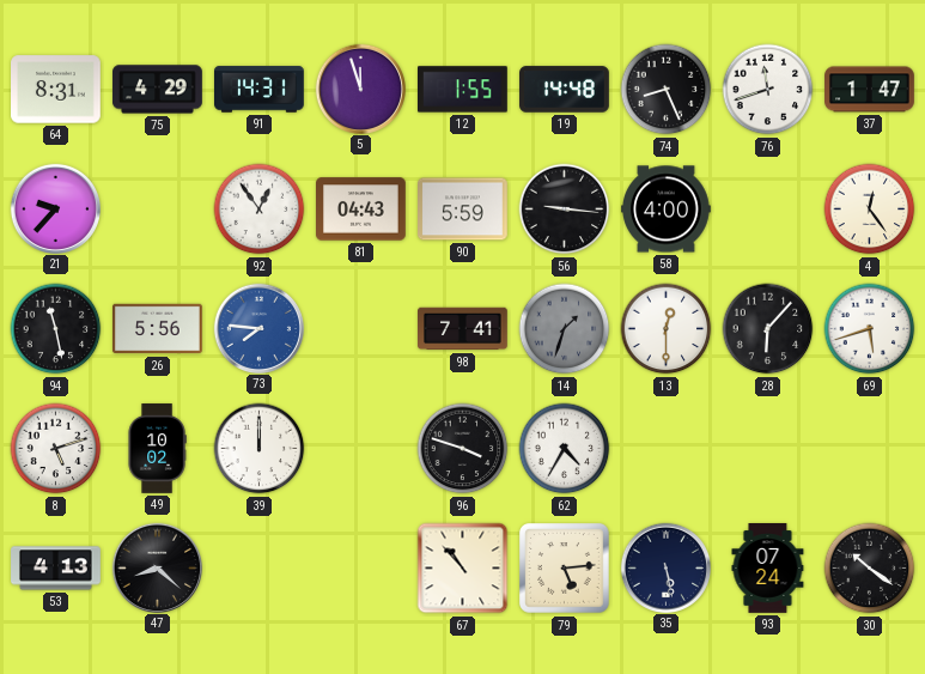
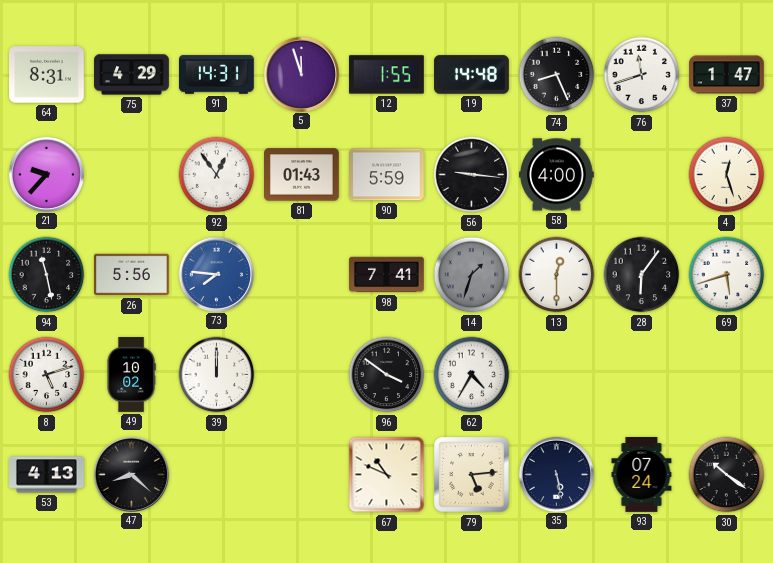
81: 04:43 -> 01:43
4: 12:24 -> 12:27
28: 6:07 -> 6:06
96: 3:48 -> 3:51
67: 10:53 -> 10:49
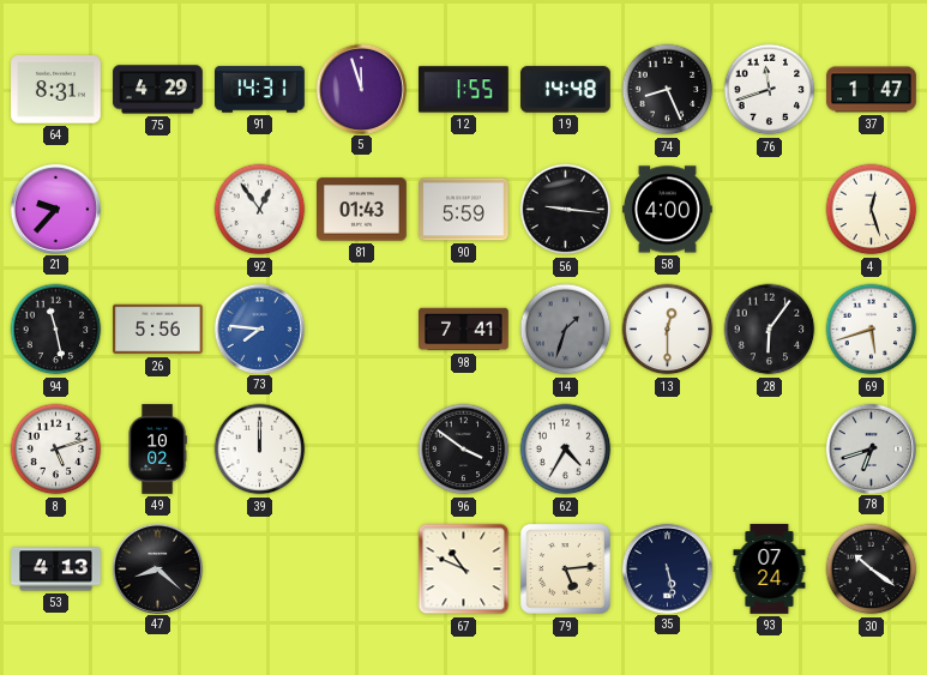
78: none -> 6:42
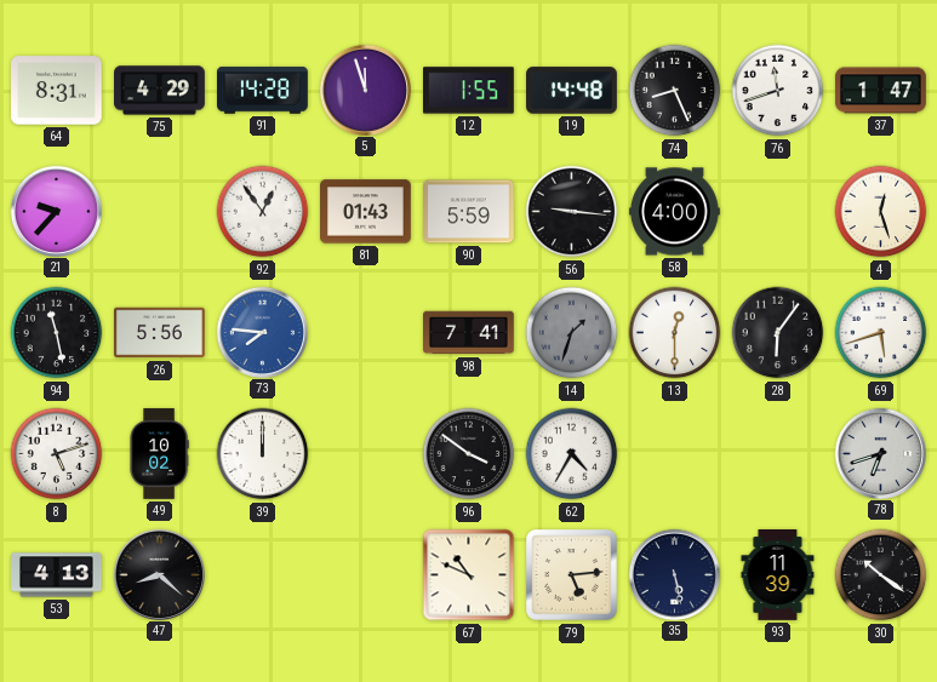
91: 14:31 -> 14:28
93: 07:24 -> 11:39
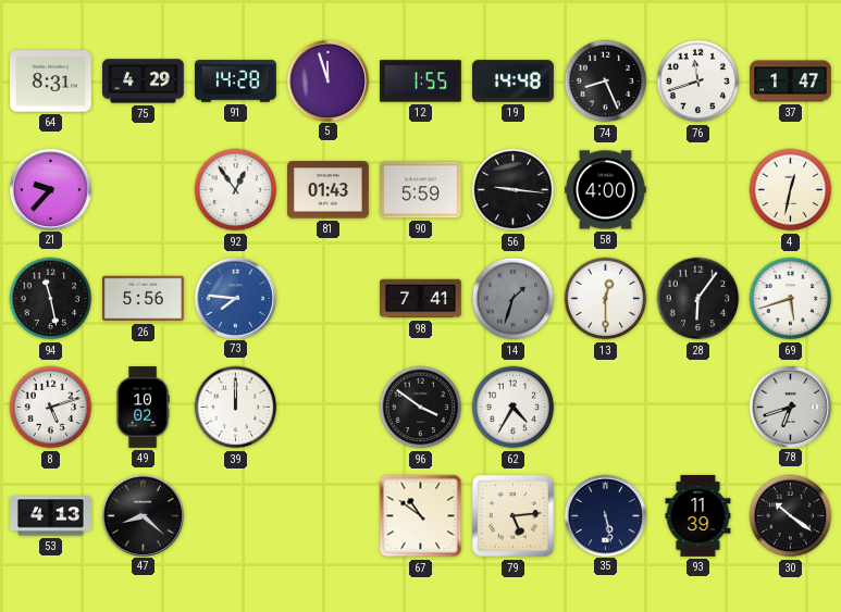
4: 12:27 -> 12:32
67: 10:49 -> 10:51
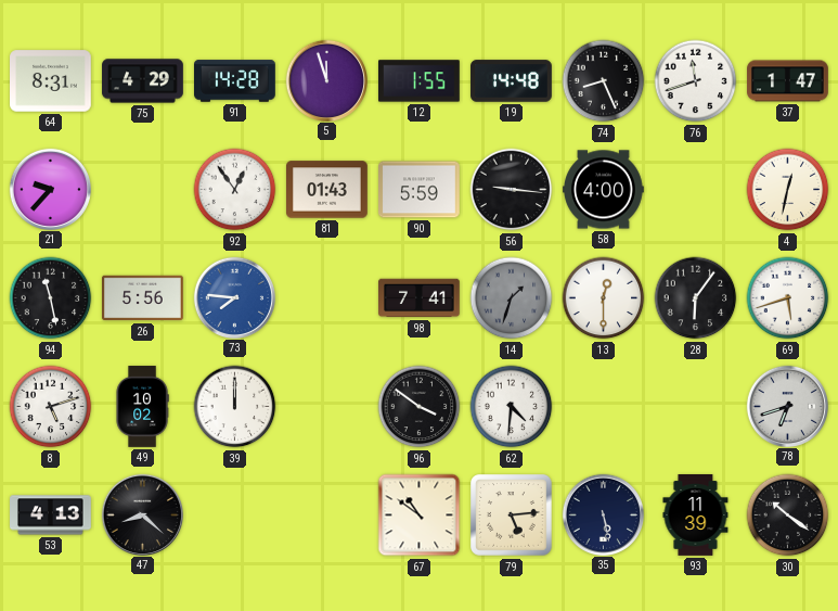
62: 4:35 -> 4:31
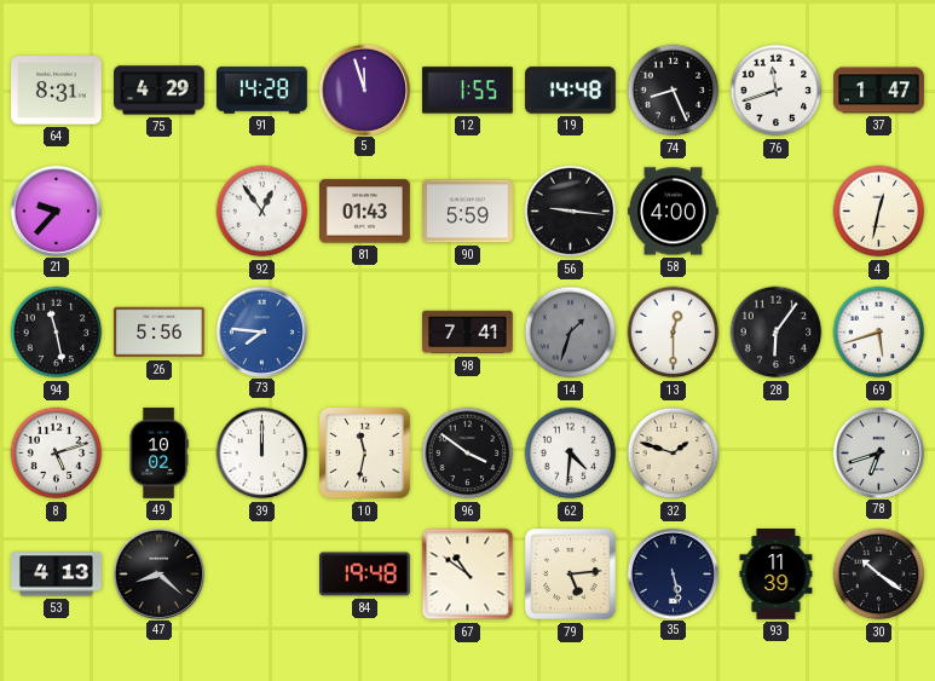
10: none -> 11:32
32: none -> 1:48
84: none -> 19:48
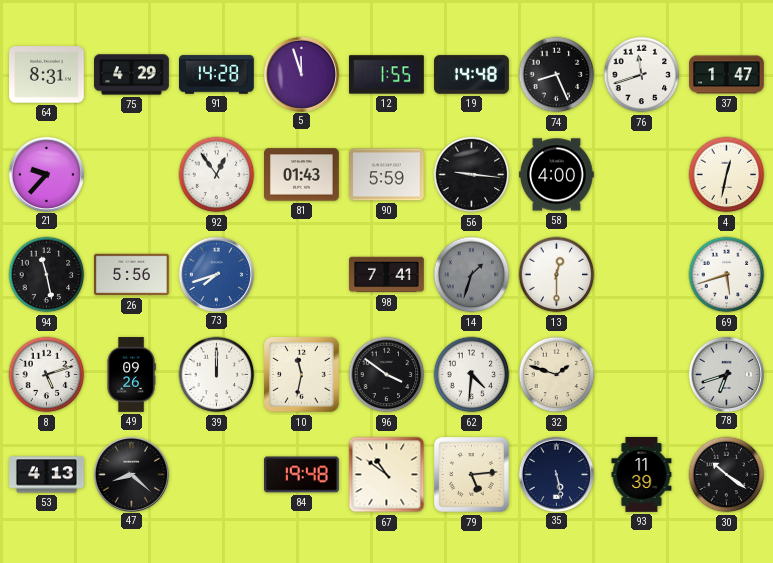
73: 7:46 -> 7:42
28: 6:06 -> none
49: 10:02 -> 09:26
